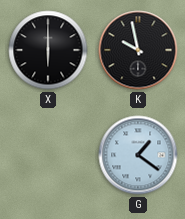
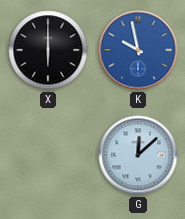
K dial: black -> blue
G: 1:21 -> 12:08
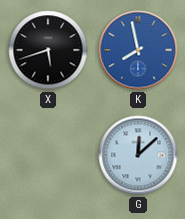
X: 6:00 -> 5:42
K: 9:58 -> 7:58
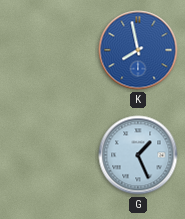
X: 5:42 -> none
G: 12:08 -> 1:26
